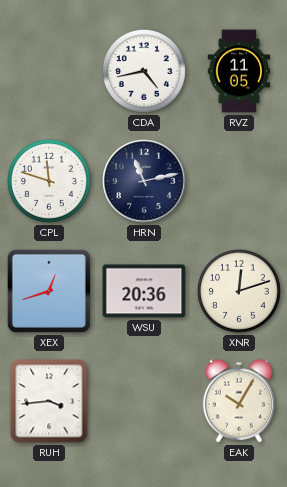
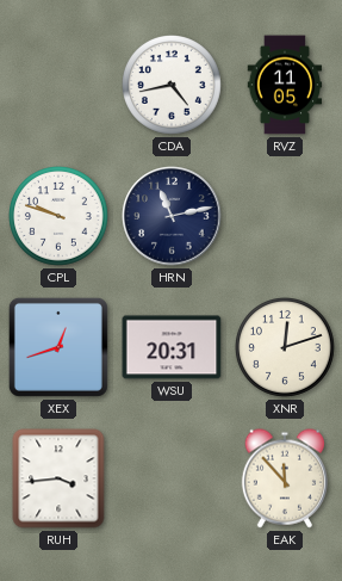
CPL: 11:48 -> 9:48
WSU: 20:36 -> 20:31
EAK: 10:05 -> 11:53
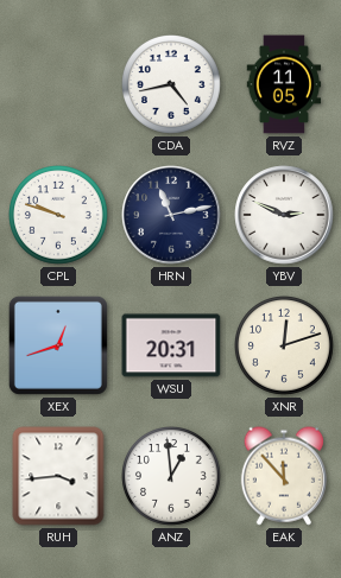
YBV: none -> 2:49
ANZ: none -> 12:59
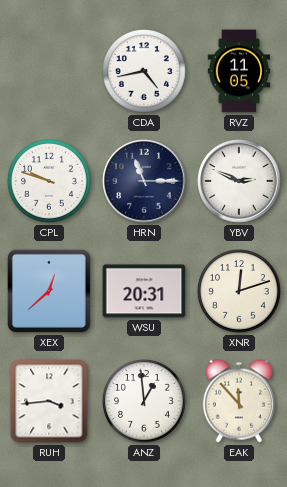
HRN: 11:13 -> 11:15
XEX: 12:42 -> 12:38
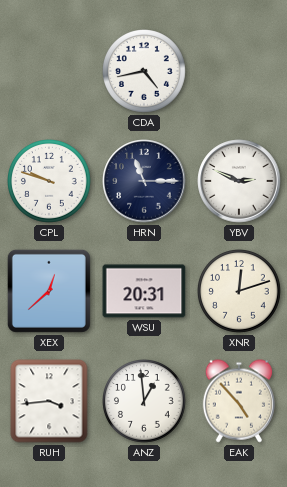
RVZ: 11:05 -> none
EAK: 11:53 -> 4:53
